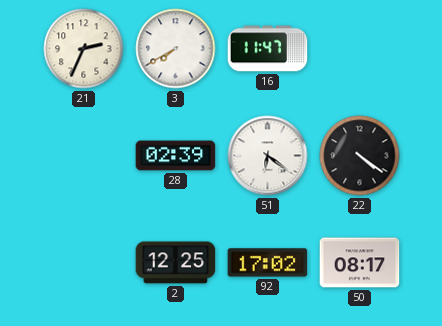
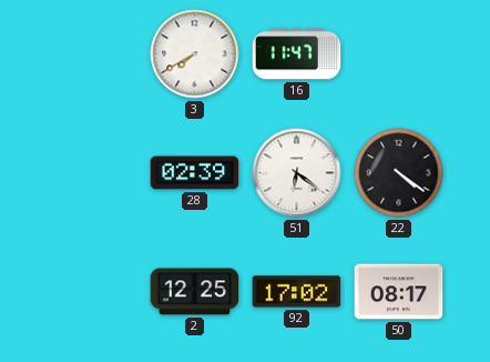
21: 2:34 -> none
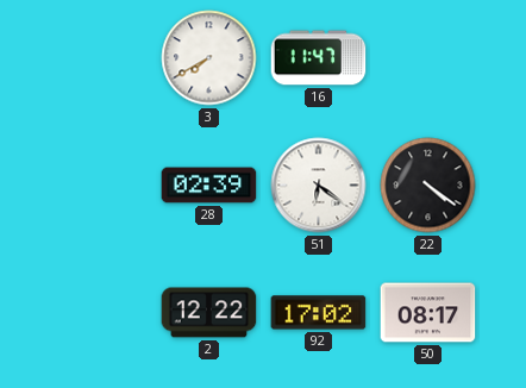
2: 12:25 -> 12:22
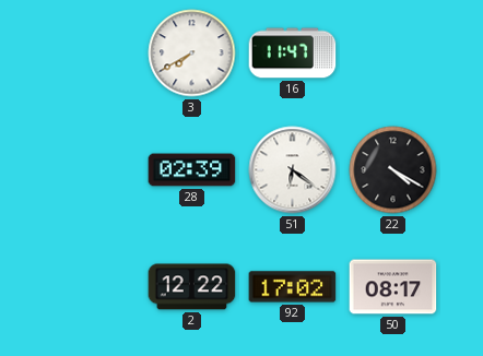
22: 4:21 -> 4:20
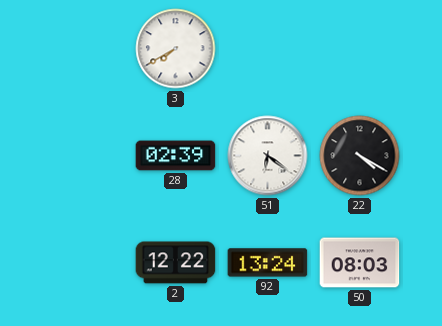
16: 11:47 -> none
92: 17:02 -> 13:24
50: 08:17 -> 08:03
